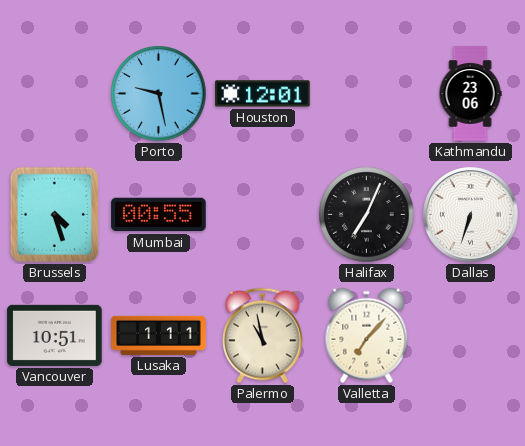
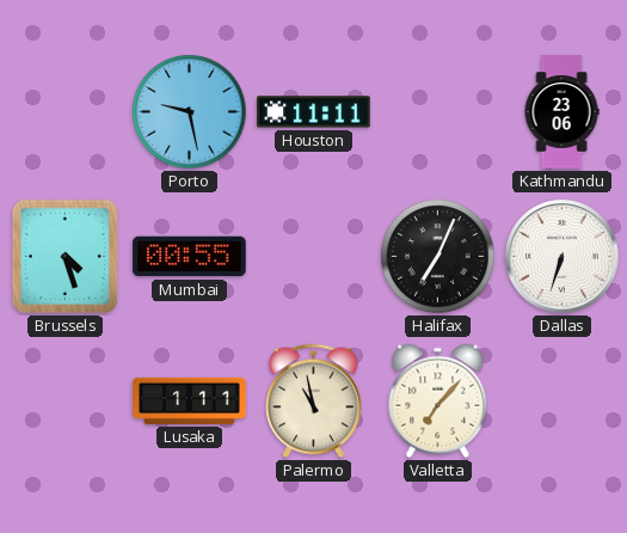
Houston: 12:01 -> 11:11
Vancouver: 10:51 -> none
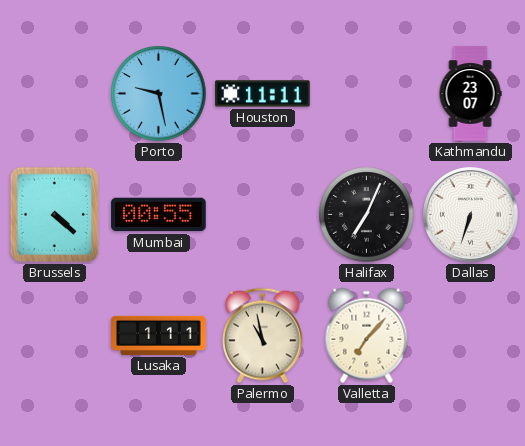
Kathmandu: 23:06 -> 23:07
Brussels: 4:27 -> 4:22
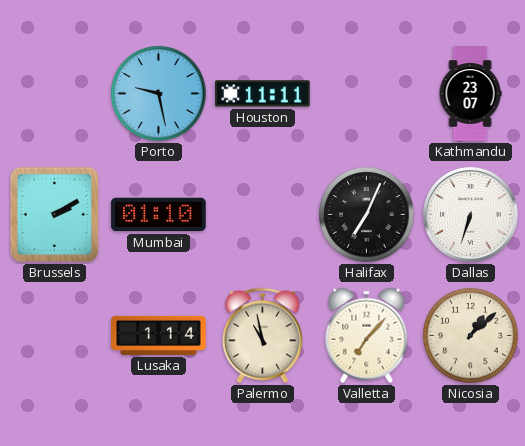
Brussels: 4:22 -> 2:10
Mumbai: 00:55 -> 01:10
Lusaka: 1:11 -> 1:14
Nicosia: none -> 1:08
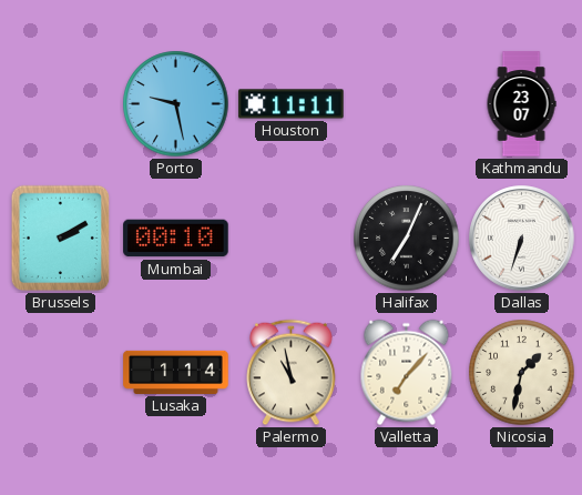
Mumbai: 01:10 -> 00:10
Nicosia: 1:08 -> 1:32
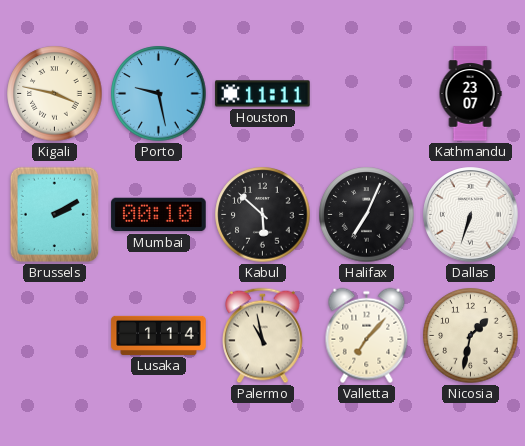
Kigali: none -> 3:47
Kabul: none -> 5:52
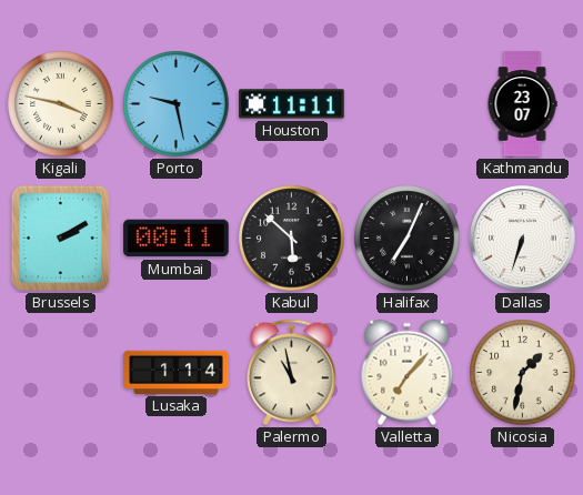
Mumbai: 00:10 -> 00:11
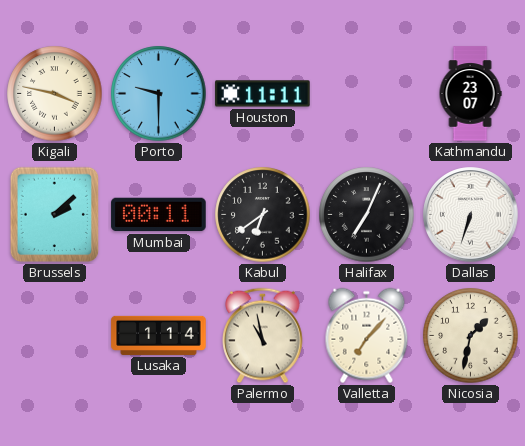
Porto: 9:28 -> 9:30
Brussels: 2:10 -> 2:08
Kabul: 5:52 -> 6:39
